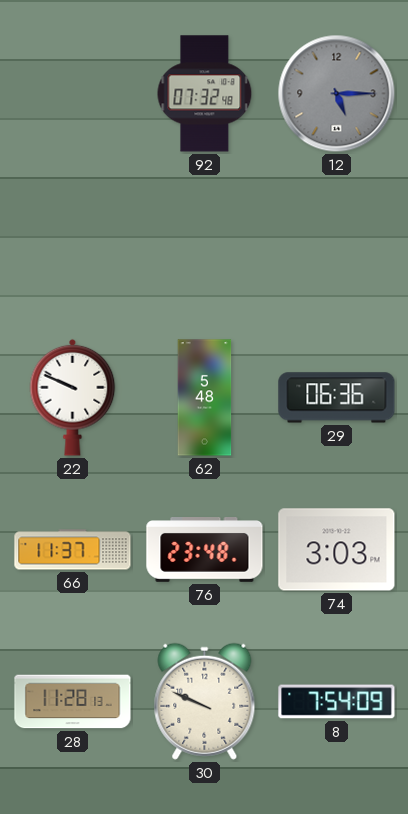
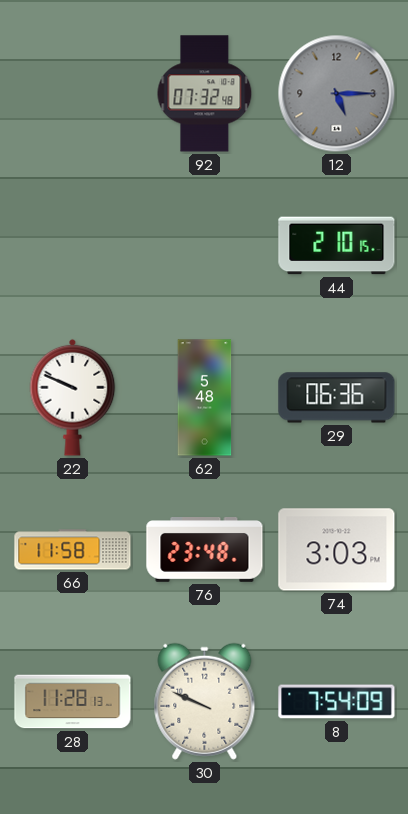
44: none -> 2:10
66: 11:37 -> 11:58
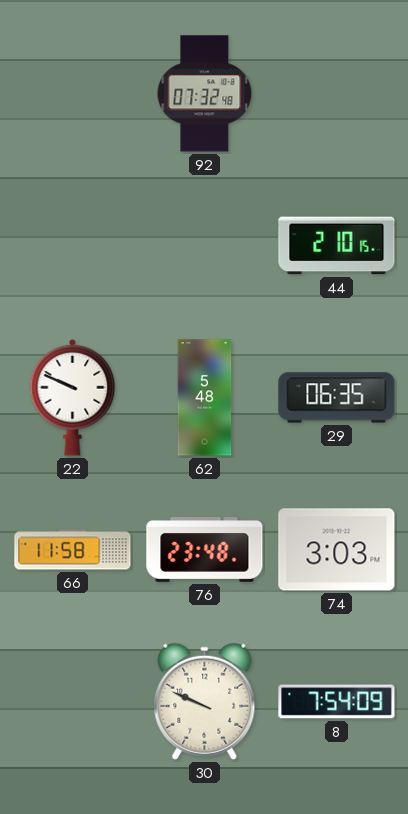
12: 5:15 -> none
29: 06:36 -> 06:35
28: 11:28 -> none
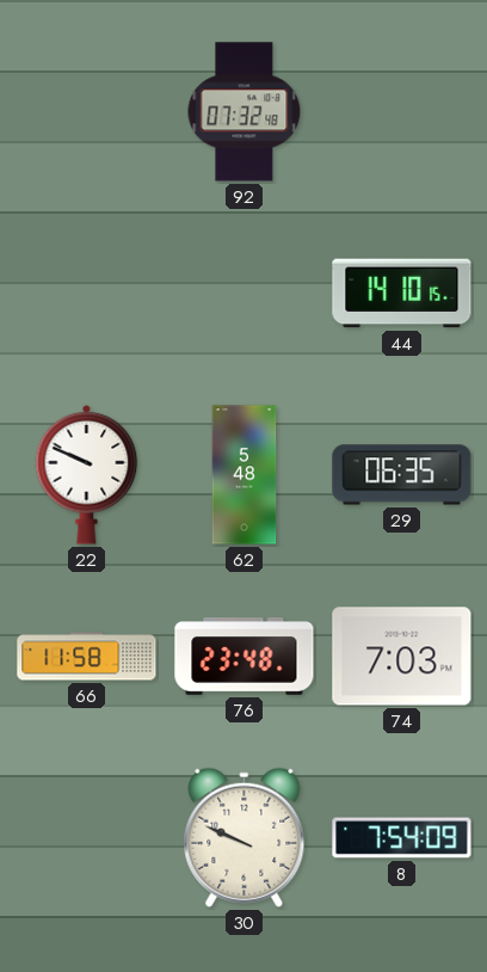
44: 2:10 -> 14:10
74: 3:03 -> 7:03
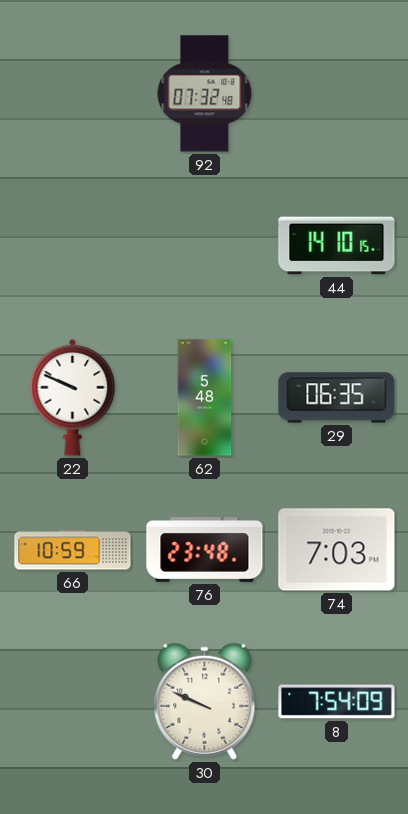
66: 11:58 -> 10:59
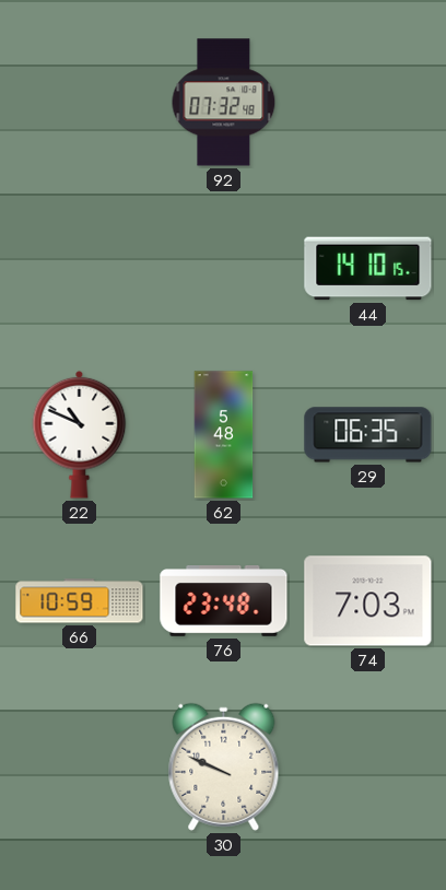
22: 9:49 -> 10:49
8: 7:54 -> none
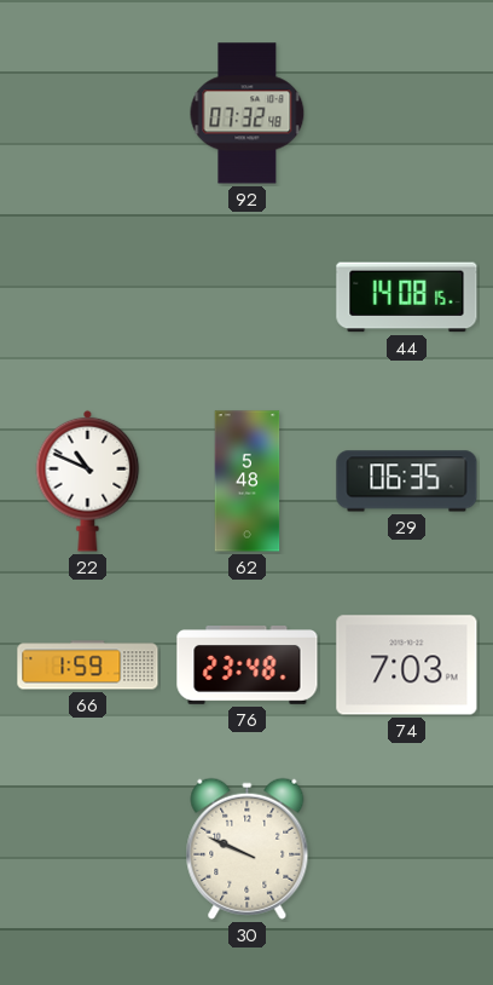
44: 14:10 -> 14:08
66: 10:59 -> 1:59
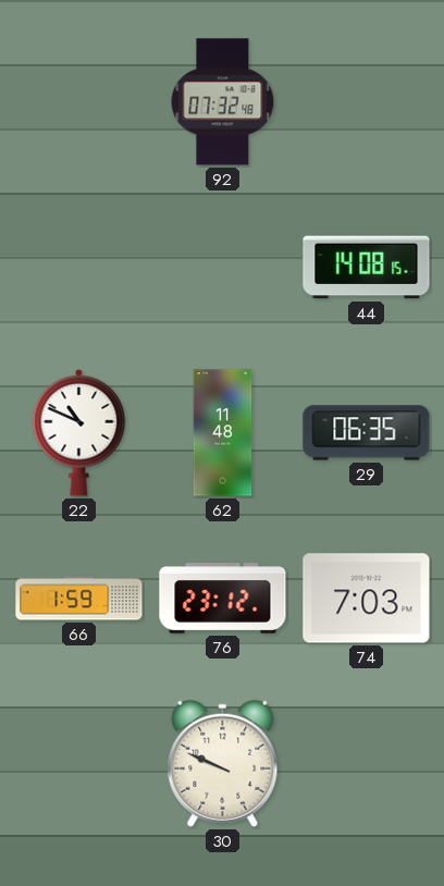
62: 5:48 -> 11:48
76: 23:48 -> 23:12
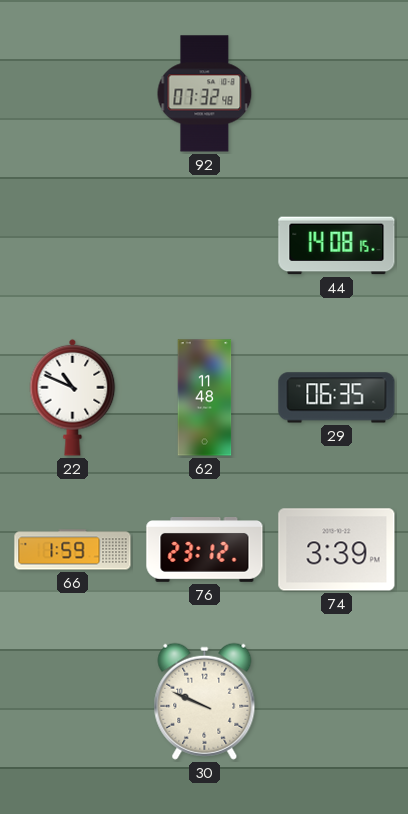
74: 7:03 -> 3:39
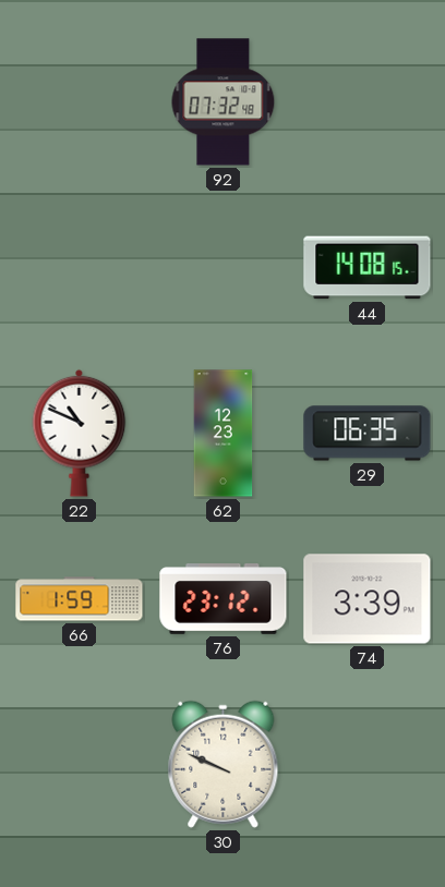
62: 11:48 -> 12:23
